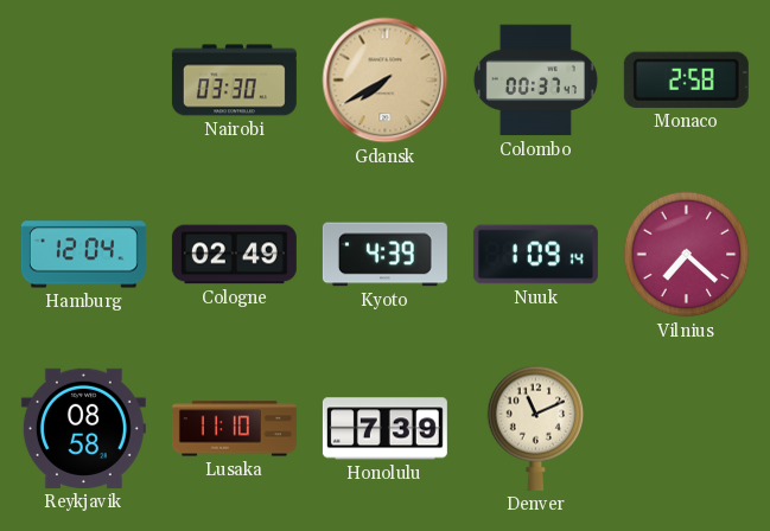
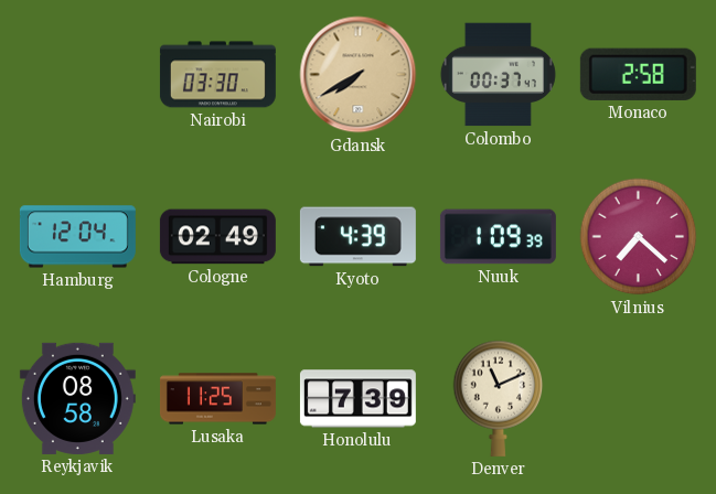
Nuuk: 1:09:14 -> 1:09:39
Lusaka: 11:10 -> 11:25
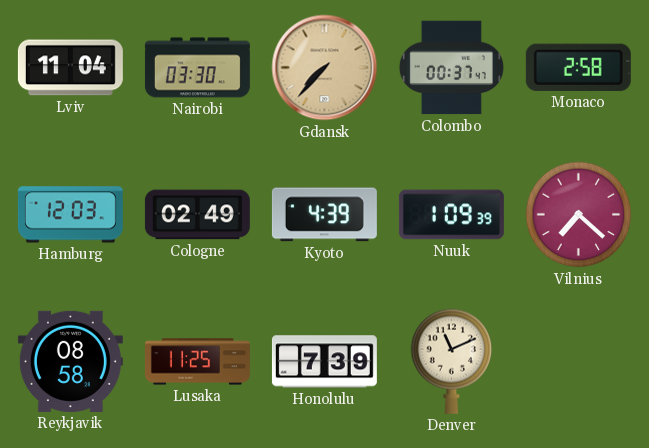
Lviv: none -> 11:04
Gdansk: 7:40 -> 7:37
Hamburg: 12:04 -> 12:03
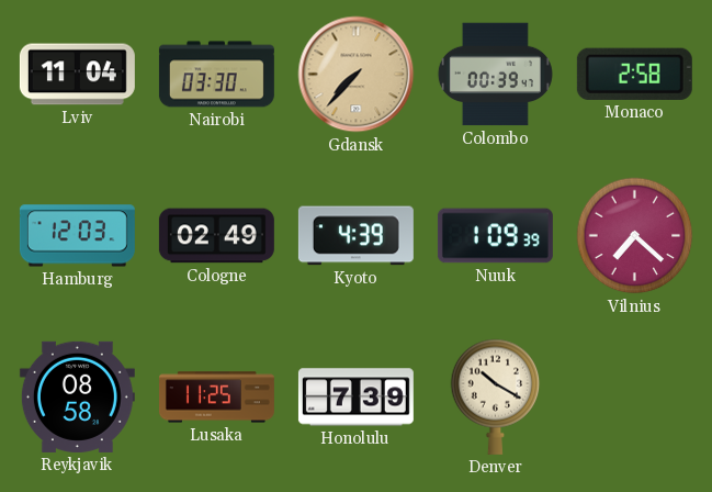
Colombo: 00:37 -> 00:39
Denver: 11:11 -> 10:20
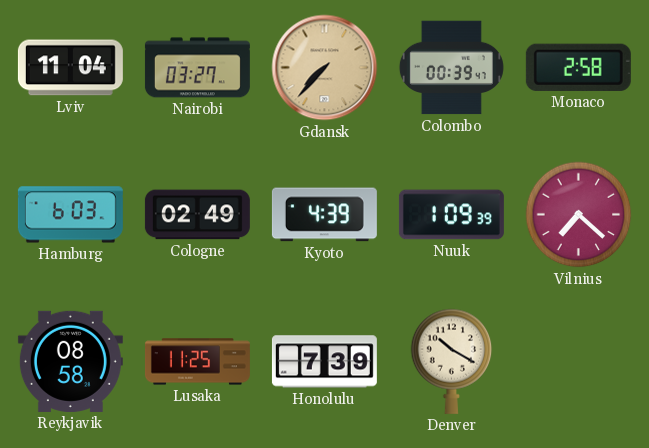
Nairobi: 03:30 -> 03:27
Hamburg: 12:03 -> 6:03
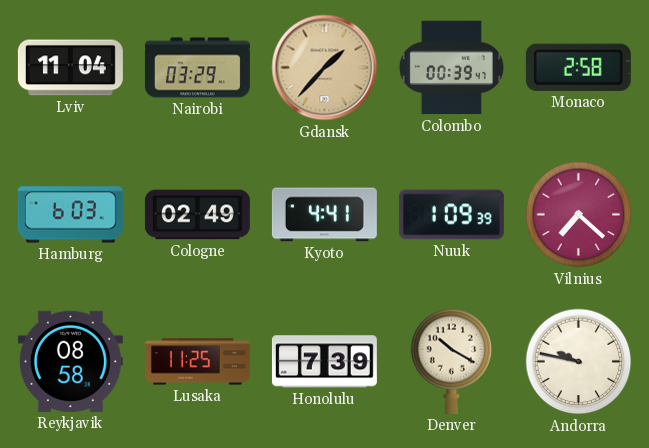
Nairobi: 03:27 -> 03:29
Gdansk: 7:37 -> 1:37
Kyoto: 4:39 -> 4:41
Andorra: none -> 9:47
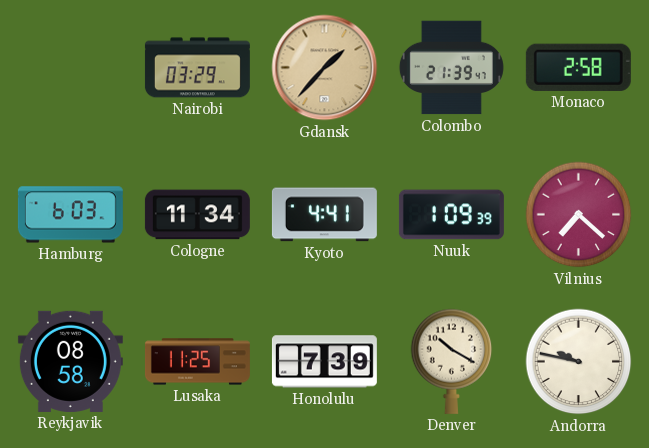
Lviv: 11:04 -> none
Colombo: 00:39 -> 21:39
Cologne: 02:49 -> 11:34
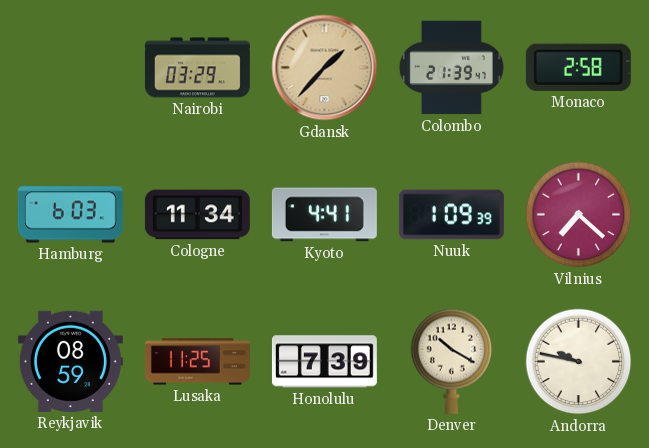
Reykjavik: 08:58 -> 08:59
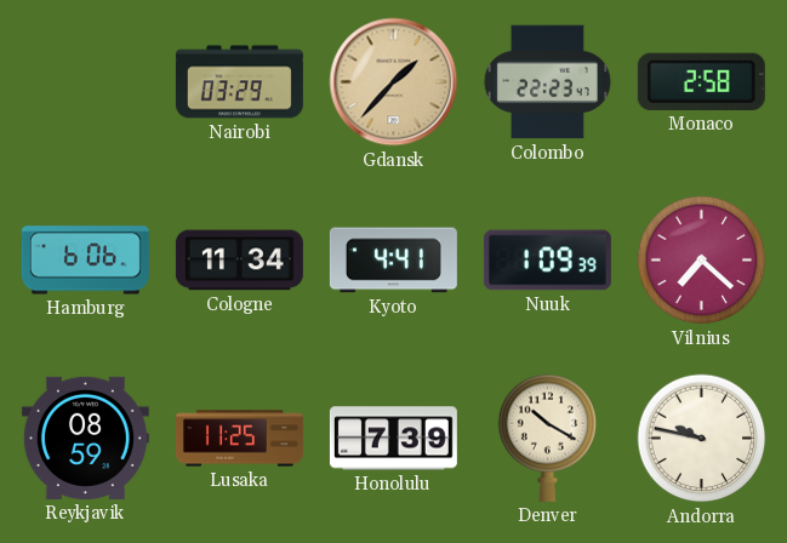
Colombo: 21:39 -> 22:23
Hamburg: 6:03 -> 6:06
